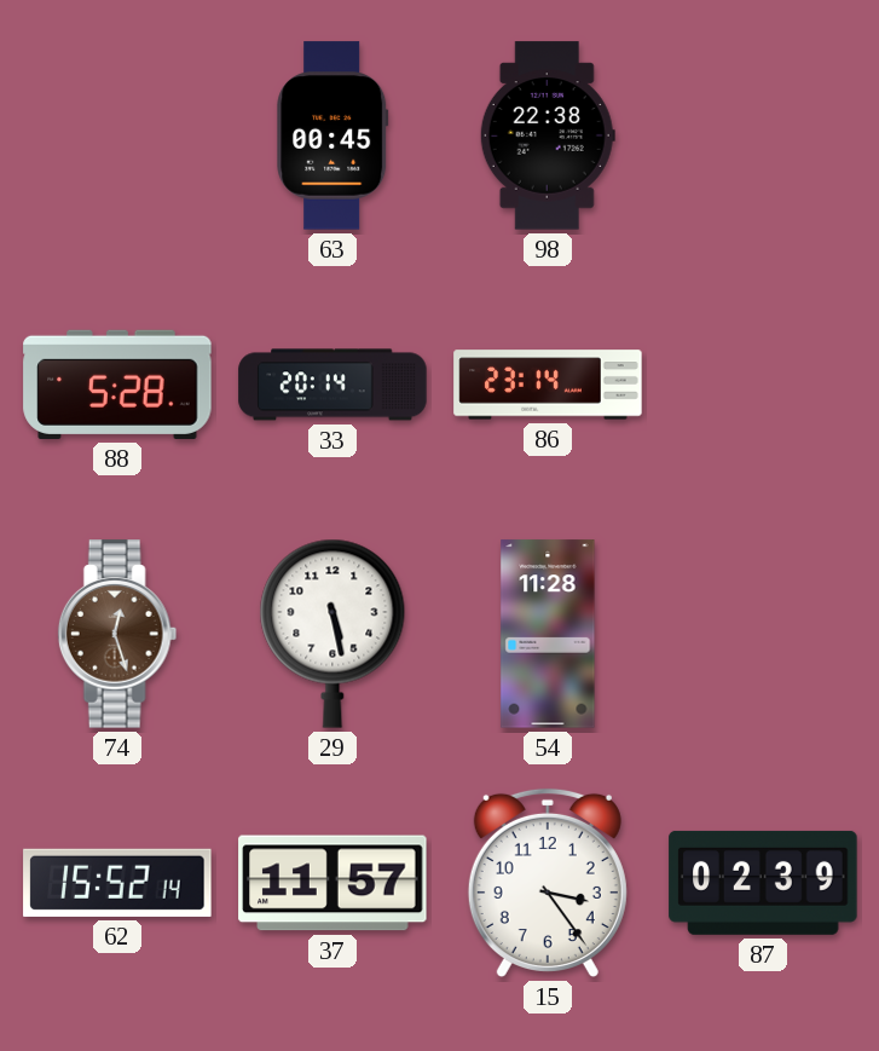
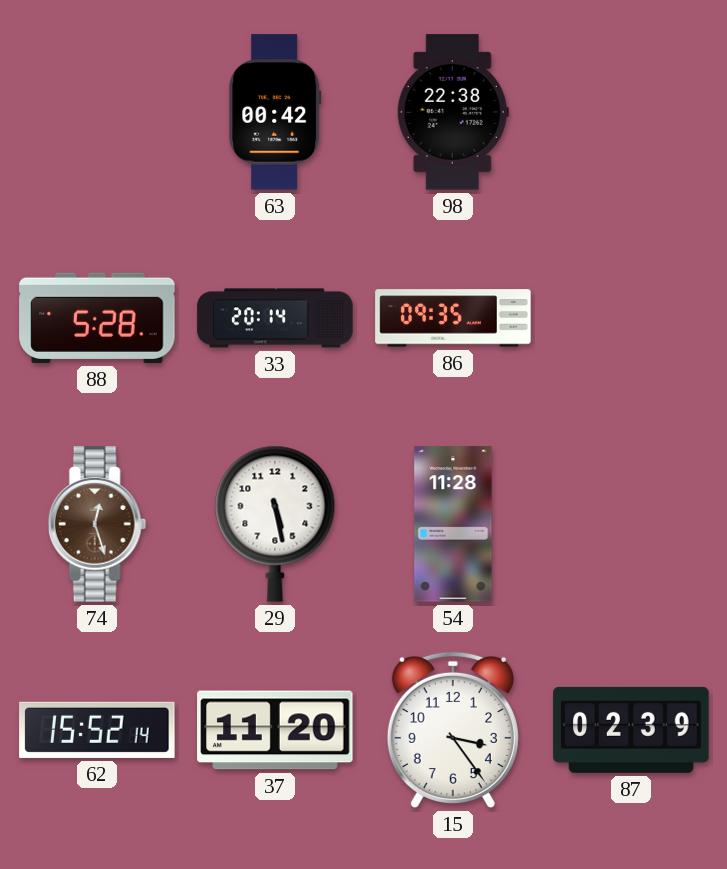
63: 00:45 -> 00:42
86: 23:14 -> 09:35
37: 11:57 -> 11:20
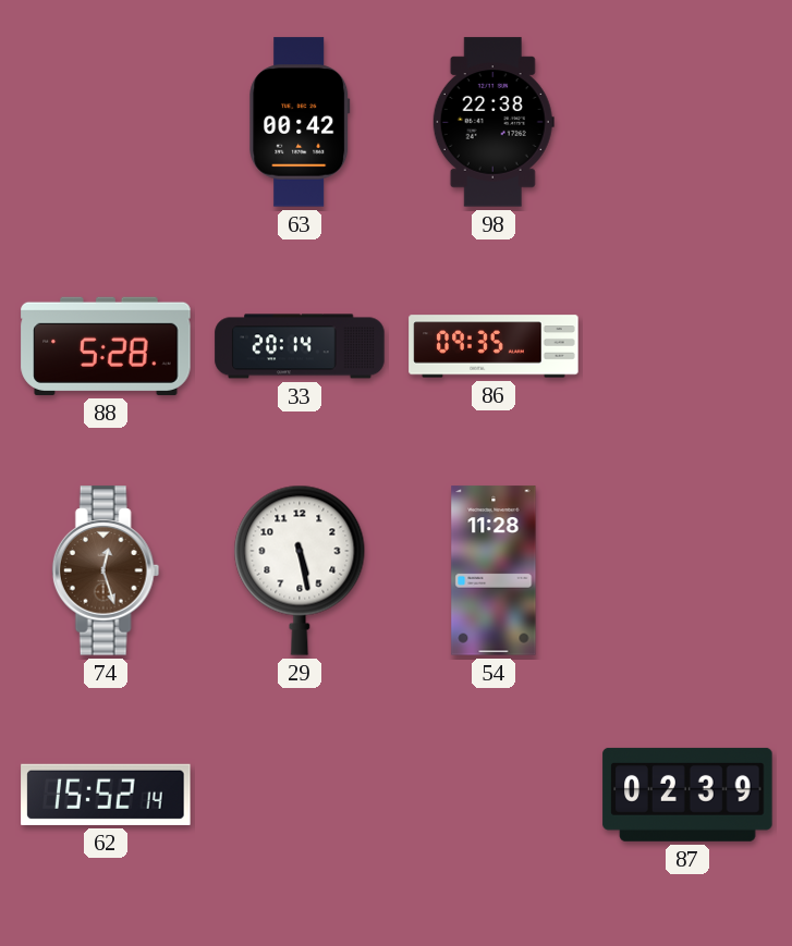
37: 11:20 -> none
15: 3:24 -> none
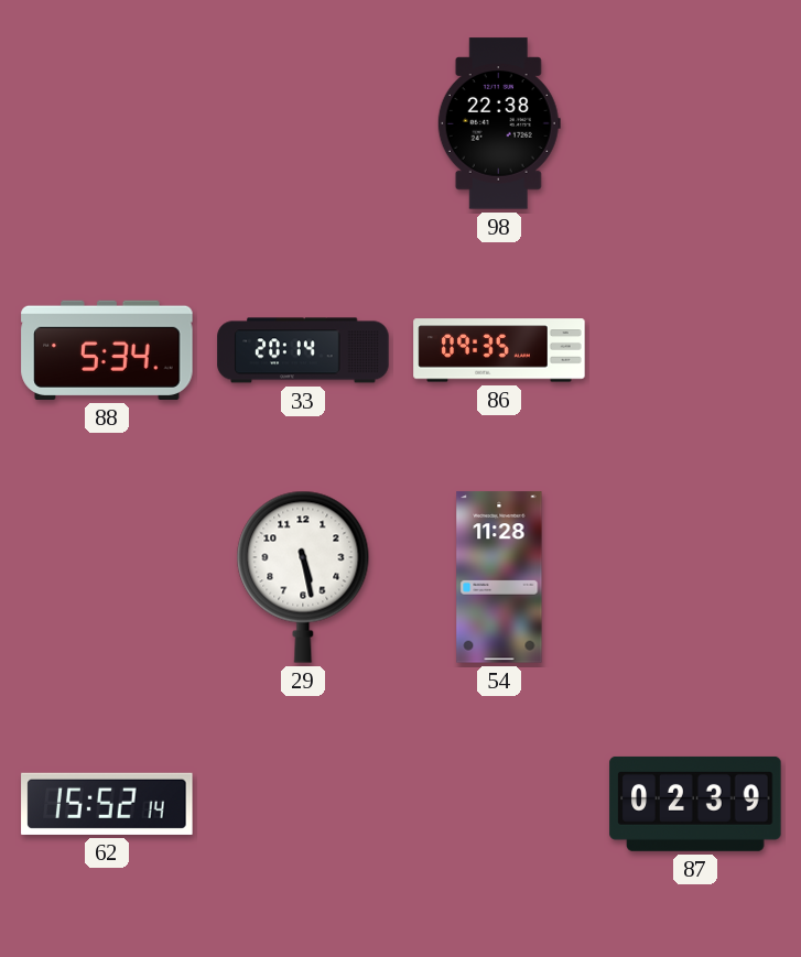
63: 00:42 -> none
88: 5:28 -> 5:34
74: 12:27 -> none
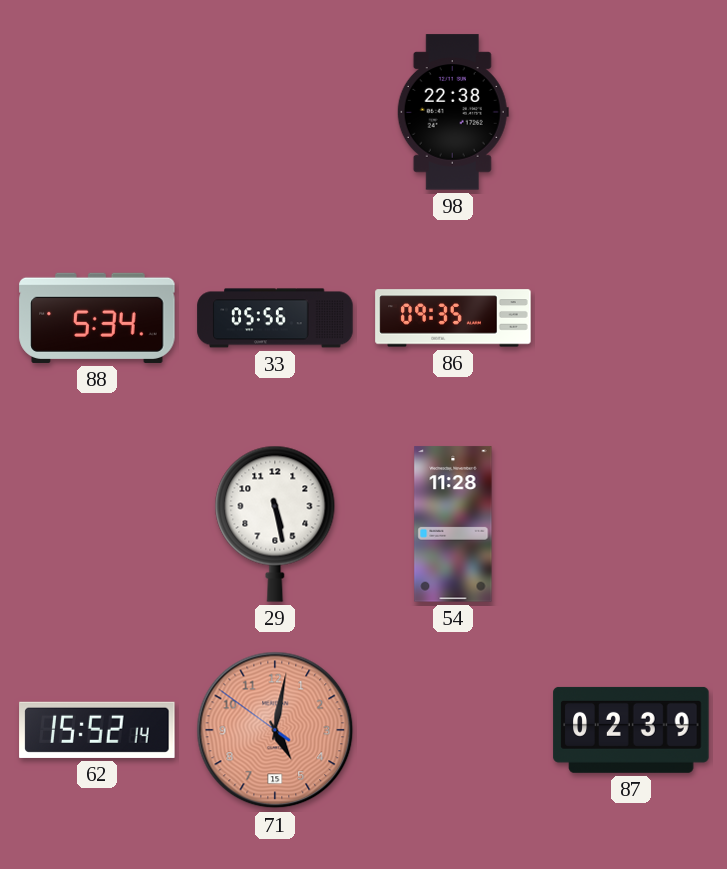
33: 20:14 -> 05:56
71: none -> 5:01
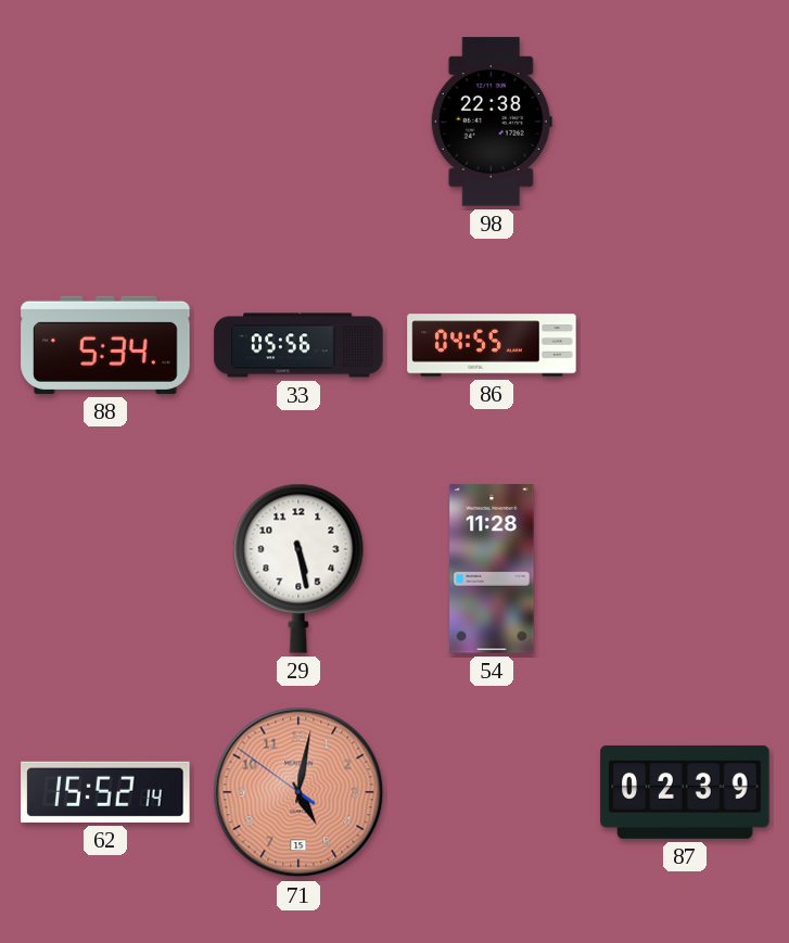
86: 09:35 -> 04:55
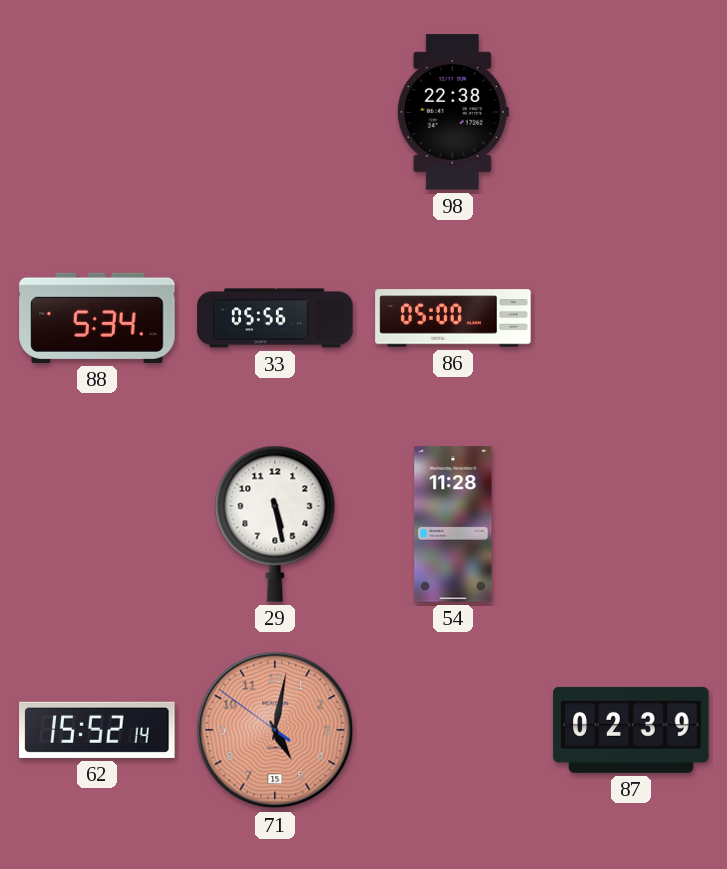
86: 04:55 -> 05:00
